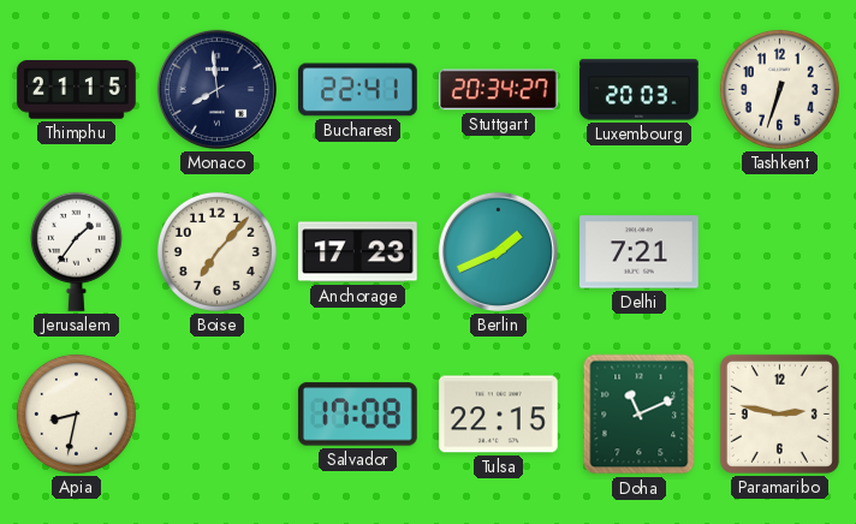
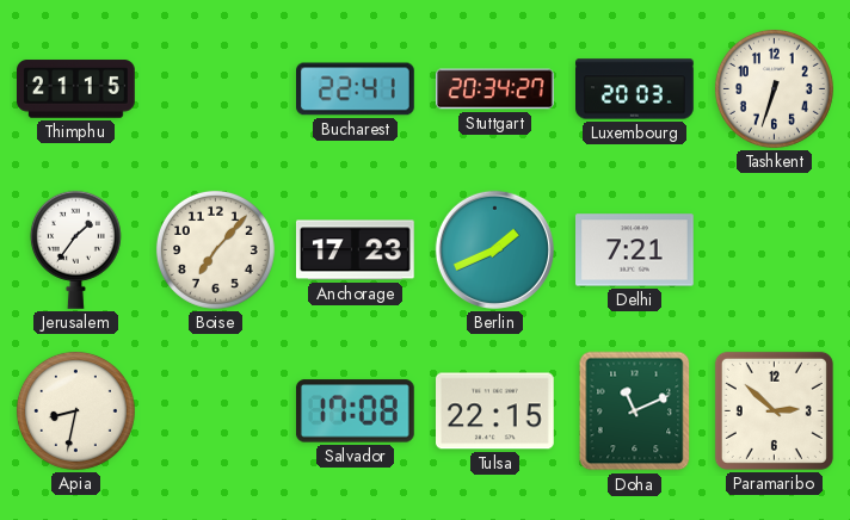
Monaco: 7:59 -> none
Paramaribo: 2:47 -> 2:52
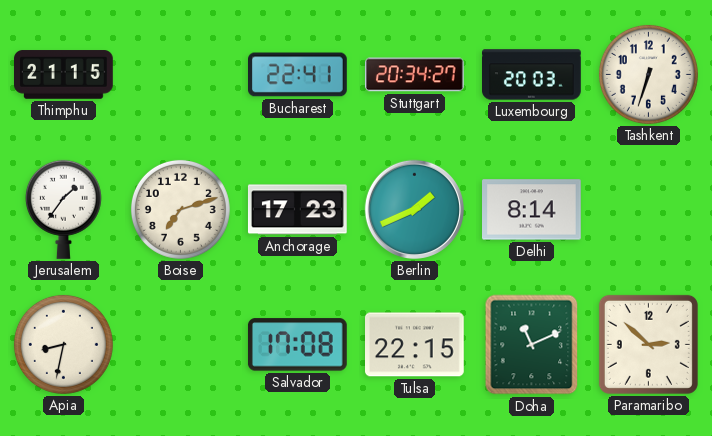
Boise: 7:07 -> 7:12
Delhi: 7:21 -> 8:14
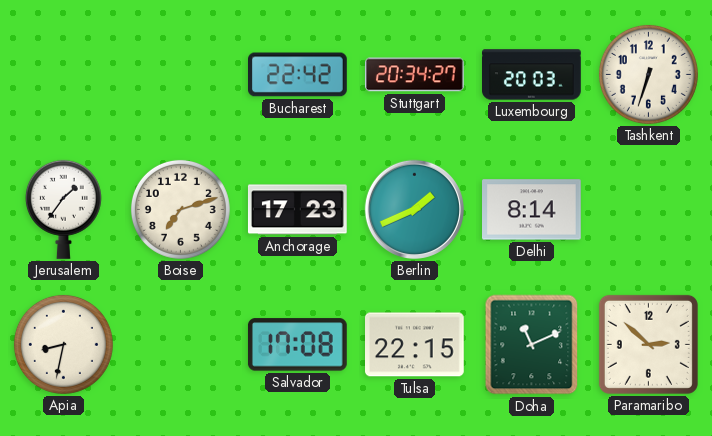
Thimphu: 21:15 -> none
Bucharest: 22:41 -> 22:42
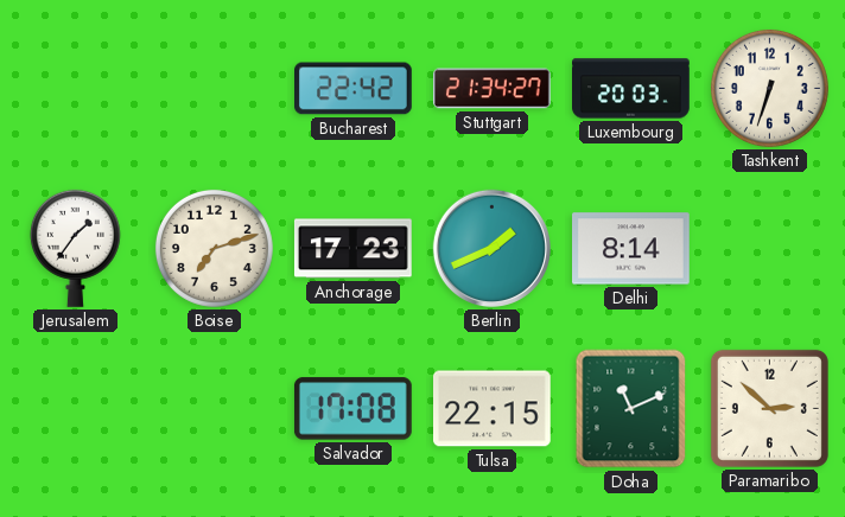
Stuttgart: 20:34 -> 21:34
Apia: 8:32 -> none
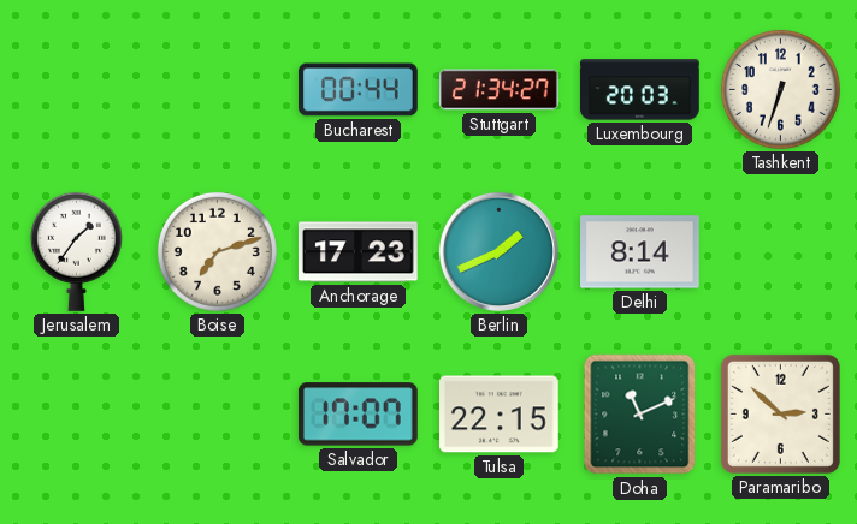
Bucharest: 22:42 -> 00:44
Salvador: 17:08 -> 17:07
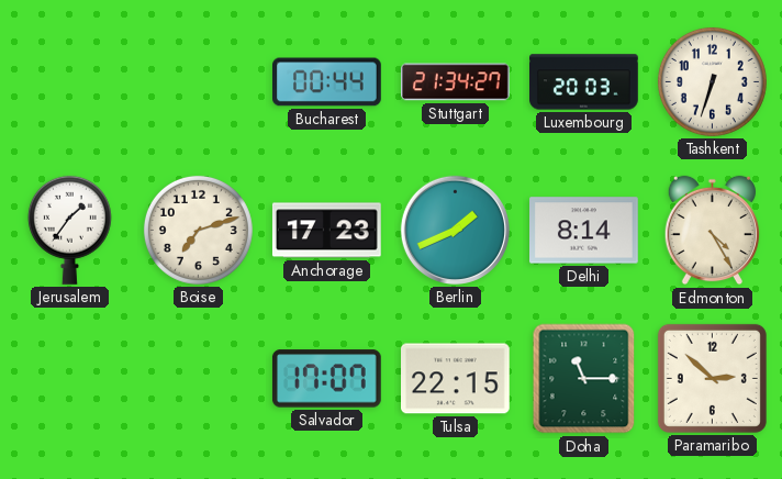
Edmonton: none -> 4:25
Doha: 11:11 -> 11:15
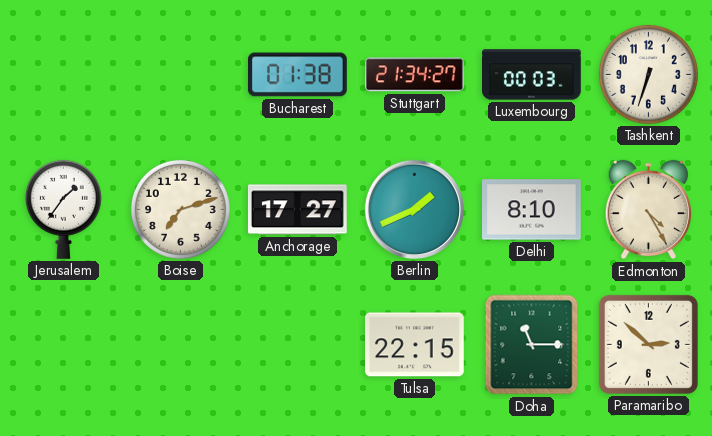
Bucharest: 00:44 -> 01:38
Luxembourg: 20:03 -> 00:03
Anchorage: 17:23 -> 17:27
Delhi: 8:14 -> 8:10
Salvador: 17:07 -> none
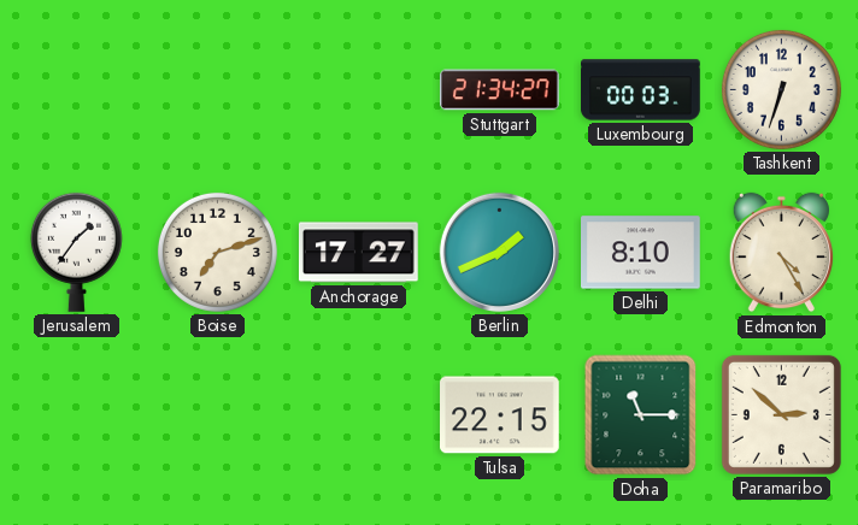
Bucharest: 01:38 -> none
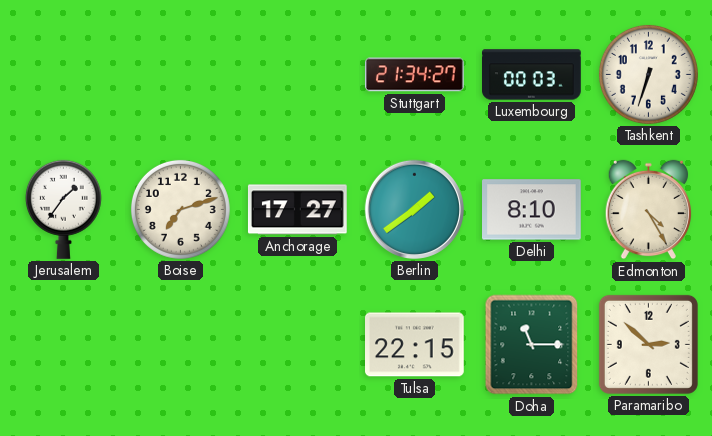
Berlin: 1:41 -> 1:39
